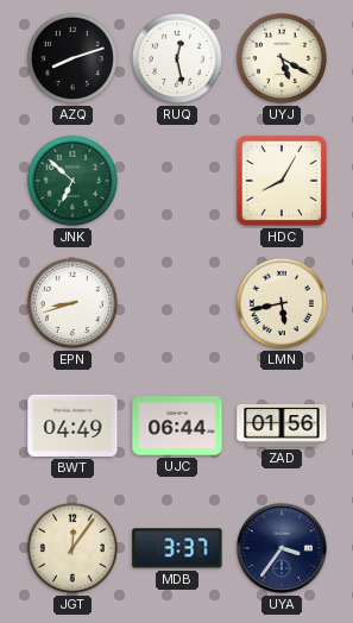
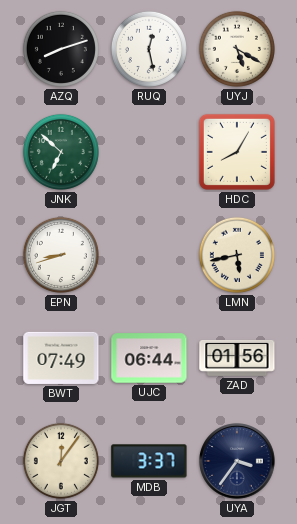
BWT: 04:49 -> 07:49
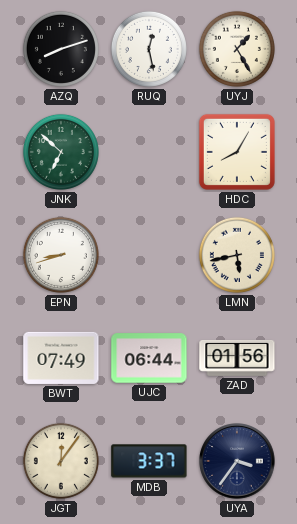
UYJ: 5:20 -> 1:25
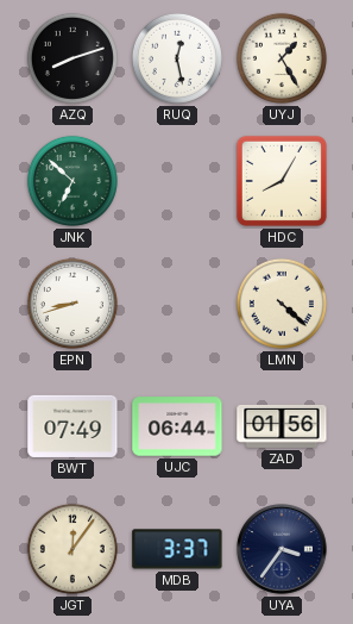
LMN: 5:43 -> 4:22
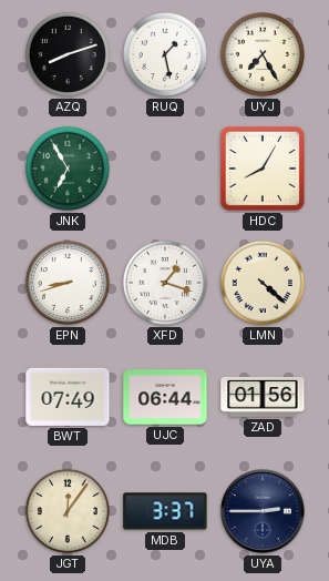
RUQ: 12:28 -> 1:28
UYJ: 1:25 -> 7:25
JNK: 6:52 -> 6:55
XFD: none -> 1:18
UYA: 3:36 -> 2:45
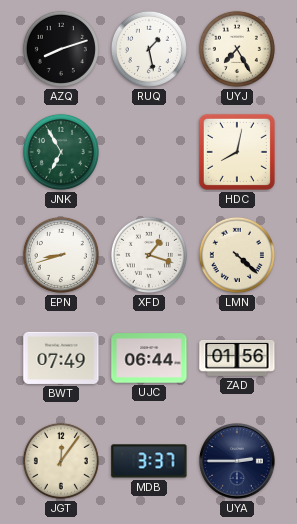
HDC: 8:05 -> 8:02
